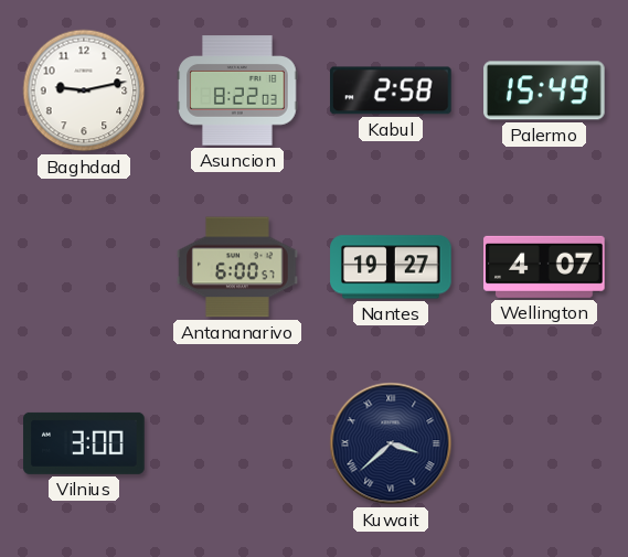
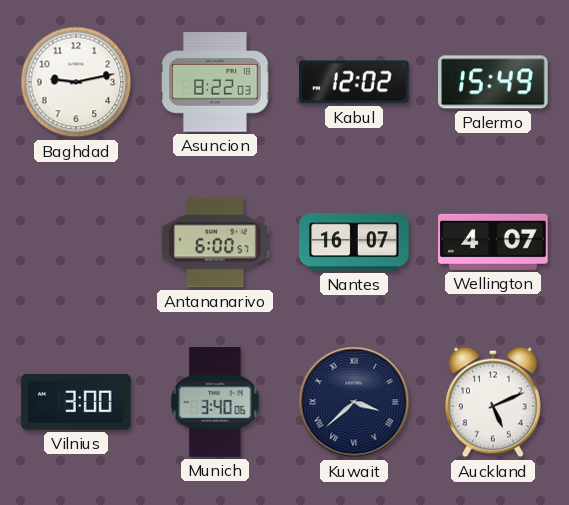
Kabul: 2:58 -> 12:02
Nantes: 19:27 -> 16:07
Munich: none -> 3:40
Auckland: none -> 5:11
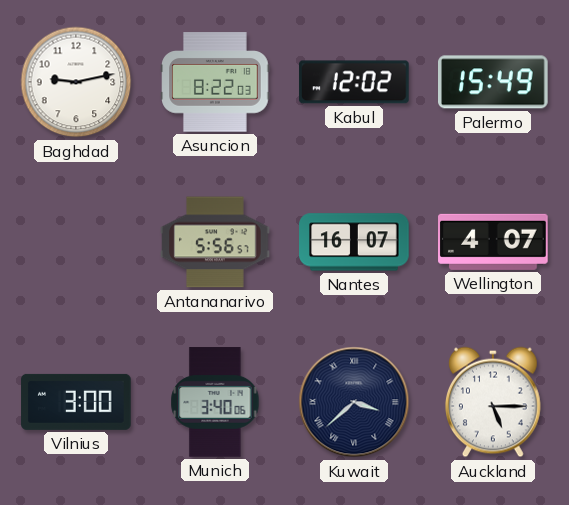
Antananarivo: 6:00 -> 5:56
Auckland: 5:11 -> 5:15
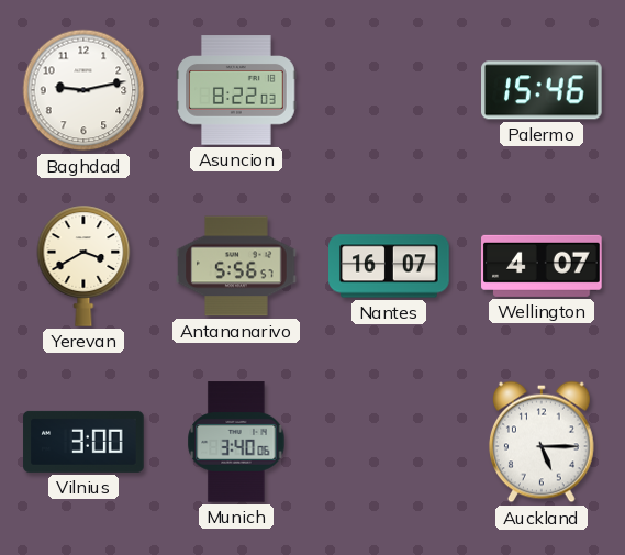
Kabul: 12:02 -> none
Palermo: 15:49 -> 15:46
Yerevan: none -> 3:40
Kuwait: 3:38 -> none
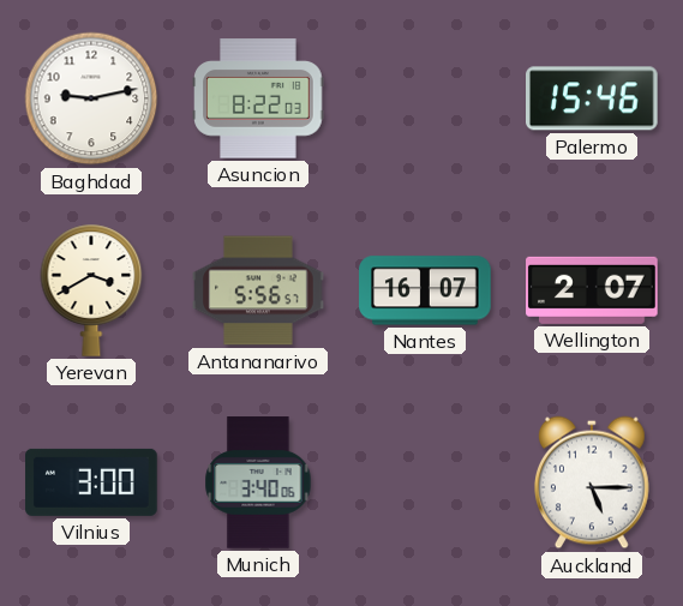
Wellington: 4:07 -> 2:07
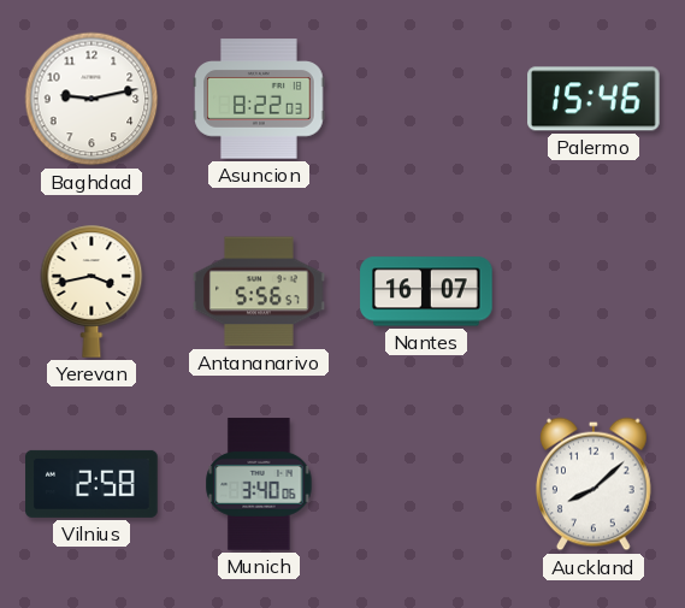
Yerevan: 3:40 -> 3:43
Wellington: 2:07 -> none
Vilnius: 3:00 -> 2:58
Auckland: 5:15 -> 8:08
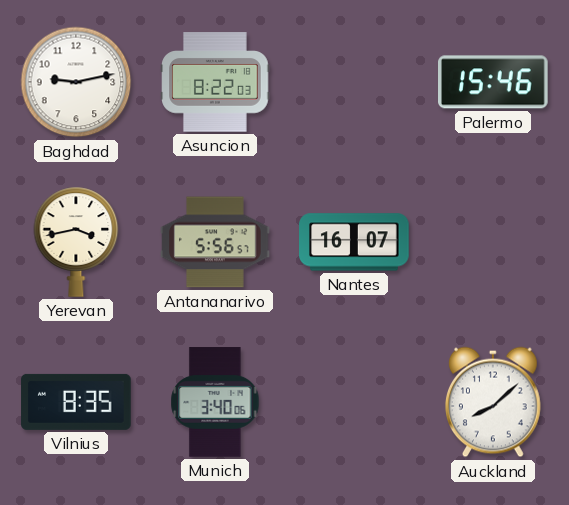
Vilnius: 2:58 -> 8:35
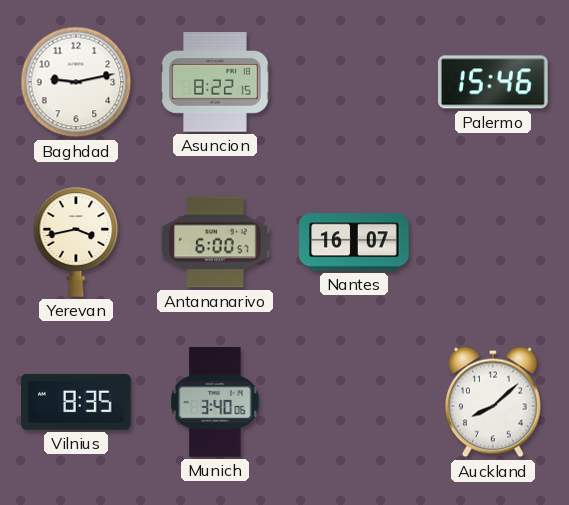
Asuncion: 8:22:03 -> 8:22:15
Antananarivo: 5:56 -> 6:00
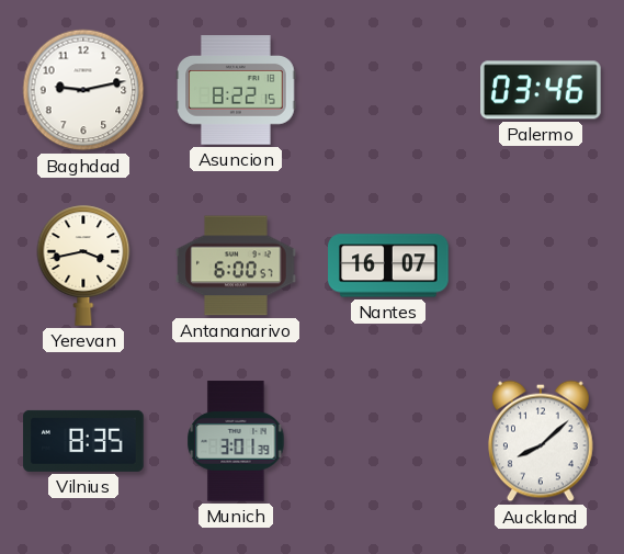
Palermo: 15:46 -> 03:46
Munich: 3:40 -> 3:01
